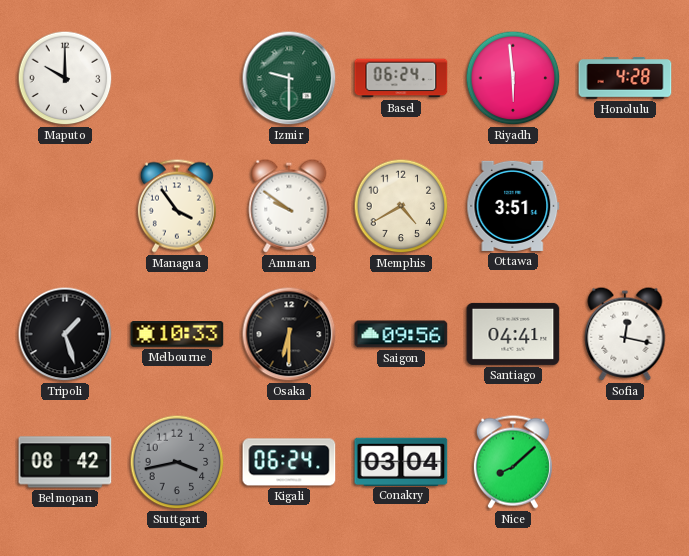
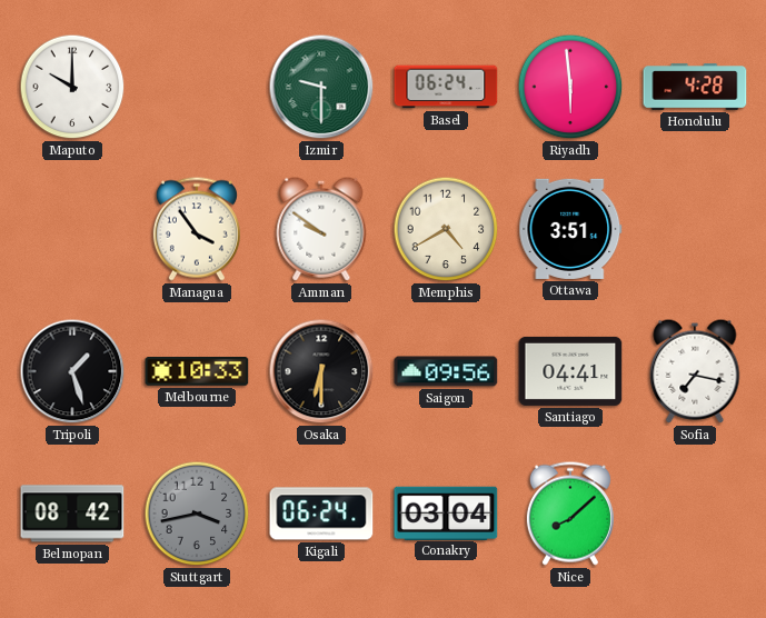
Sofia: 12:17 -> 7:17
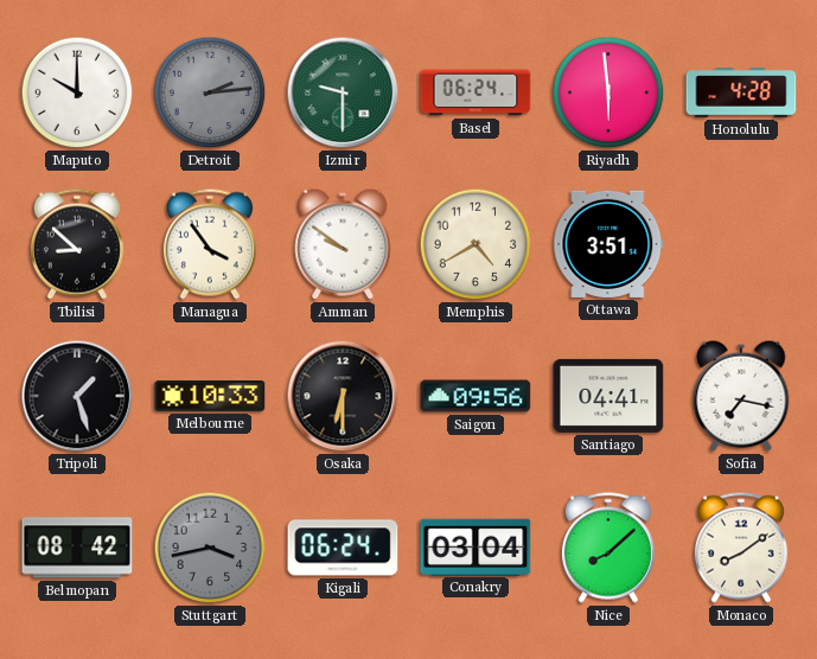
Detroit: none -> 2:14
Tbilisi: none -> 8:52
Monaco: none -> 8:09
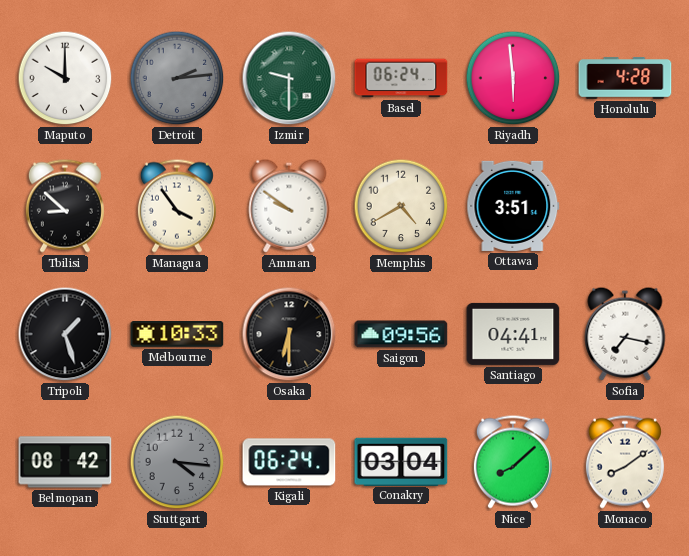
Stuttgart: 3:43 -> 4:16
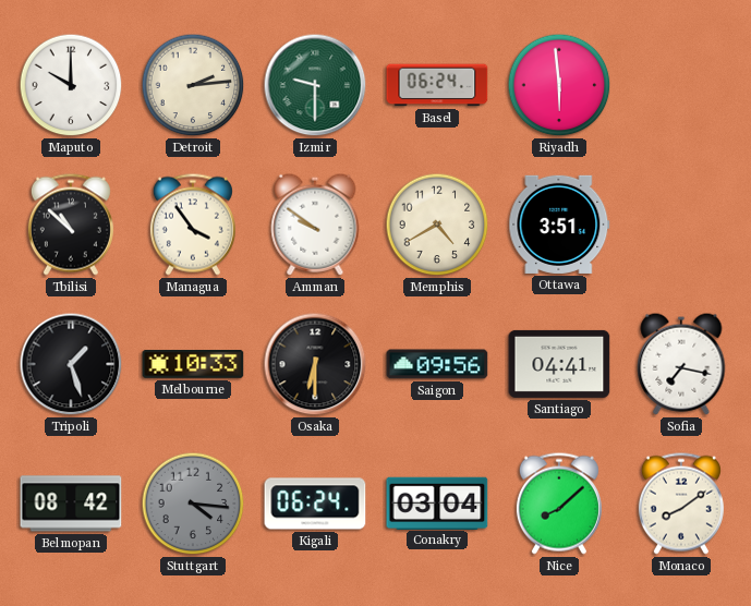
Detroit dial: grey -> cream
Honolulu: 4:28 -> none
Tbilisi: 8:52 -> 10:52
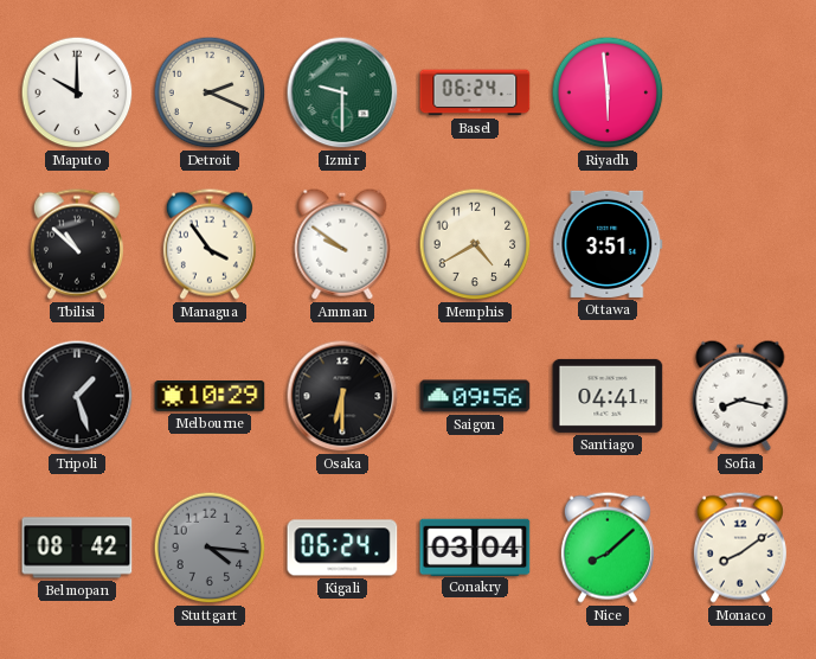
Detroit: 2:14 -> 2:19
Melbourne: 10:33 -> 10:29
Sofia: 7:17 -> 8:17
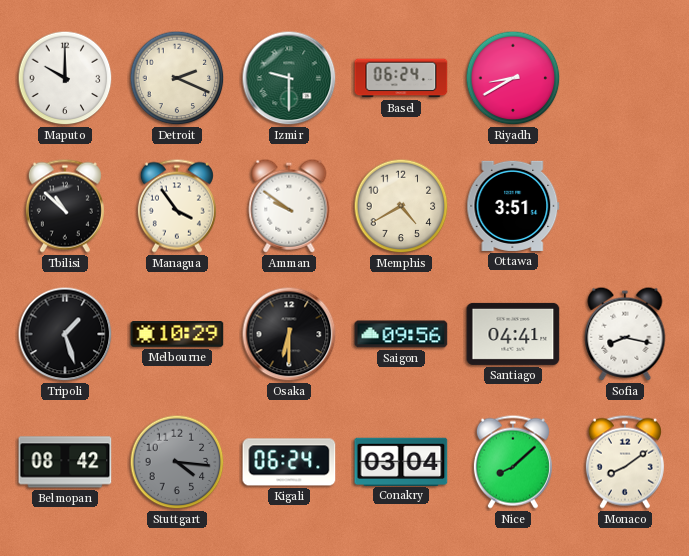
Riyadh: 5:59 -> 8:40
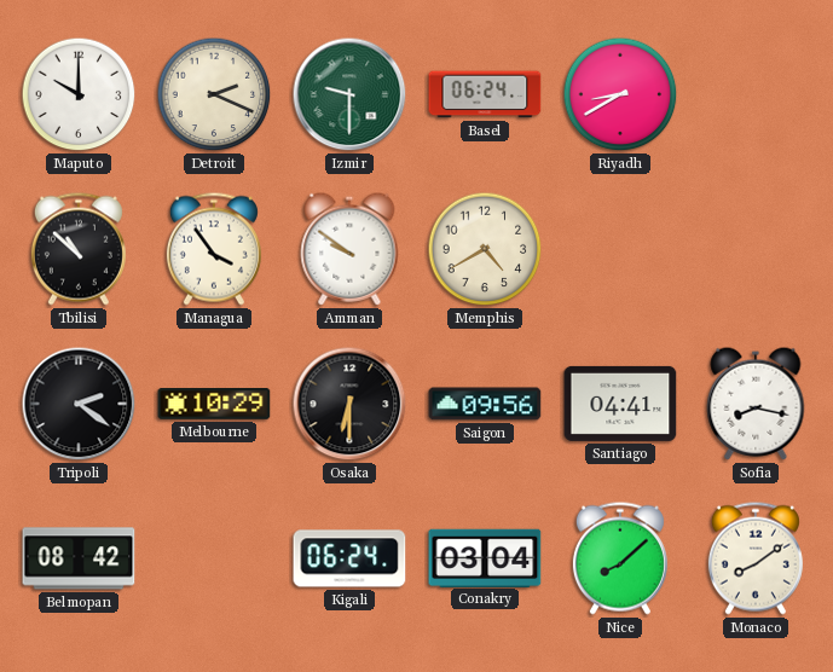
Ottawa: 3:51 -> none
Tripoli: 1:27 -> 2:21
Stuttgart: 4:16 -> none
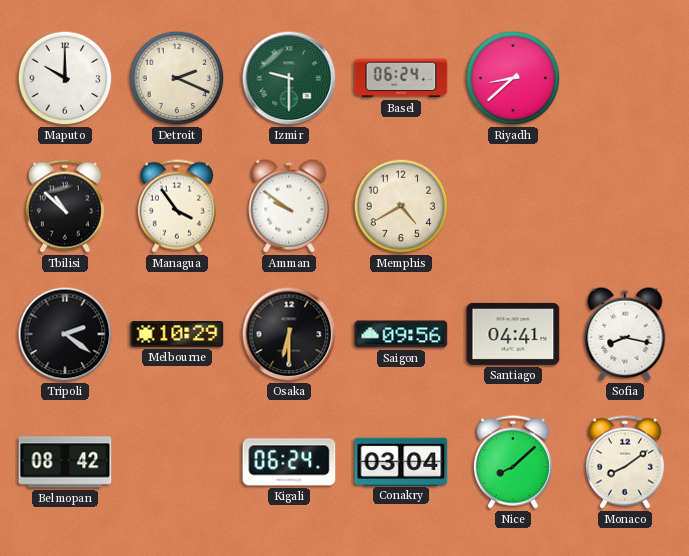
Riyadh: 8:40 -> 8:38
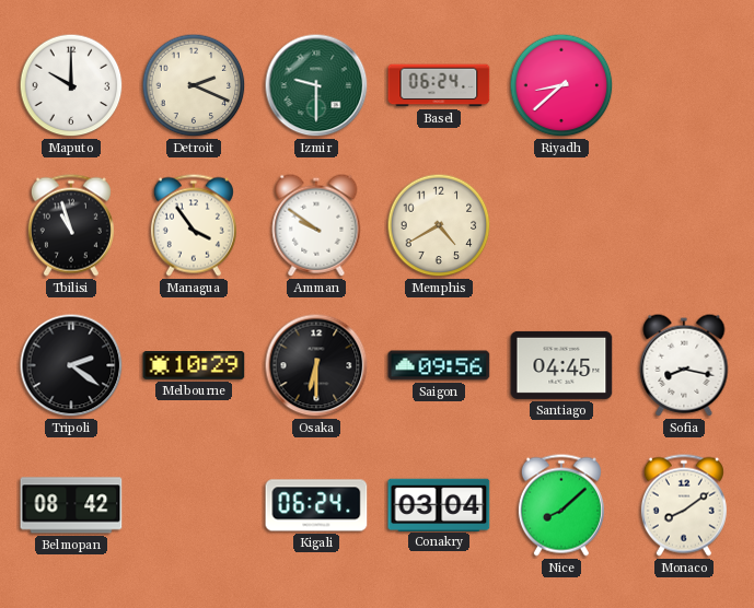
Tbilisi: 10:52 -> 10:57
Santiago: 04:41 -> 04:45
